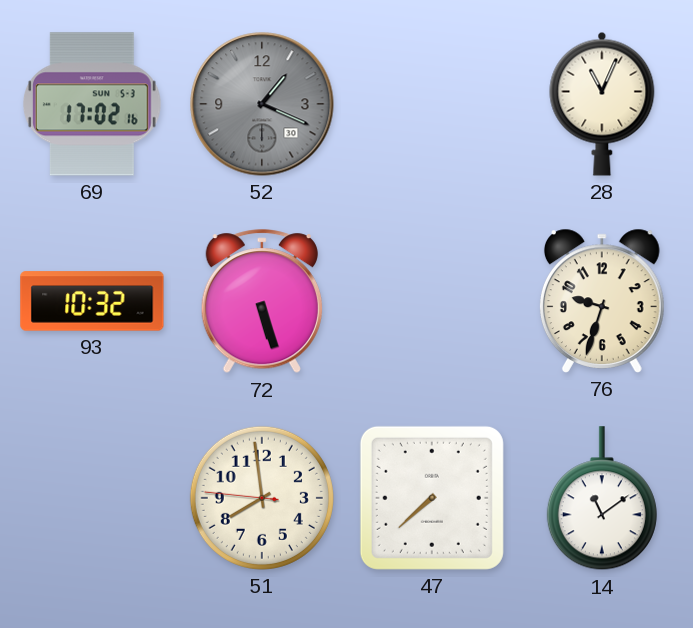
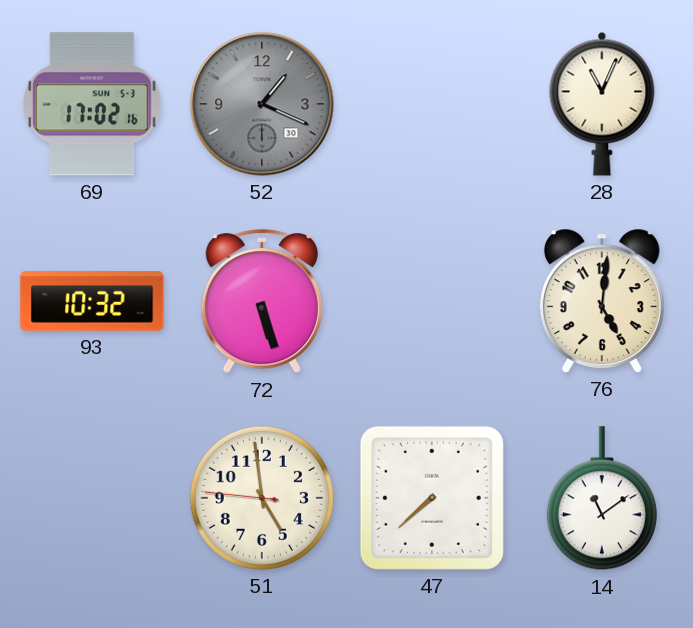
76: 9:33 -> 5:01
51: 7:58 -> 4:58
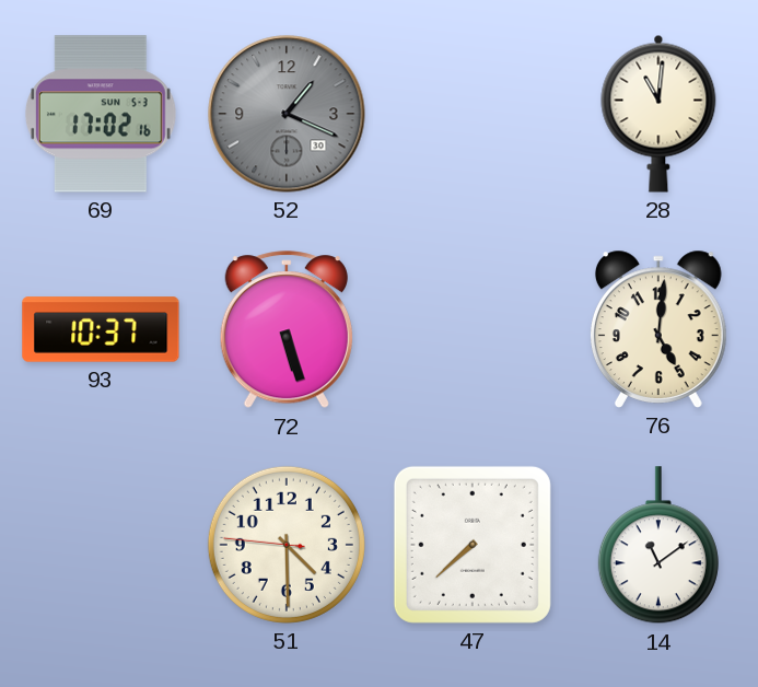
28: 11:04 -> 11:01
93: 10:32 -> 10:37
51: 4:58 -> 4:29
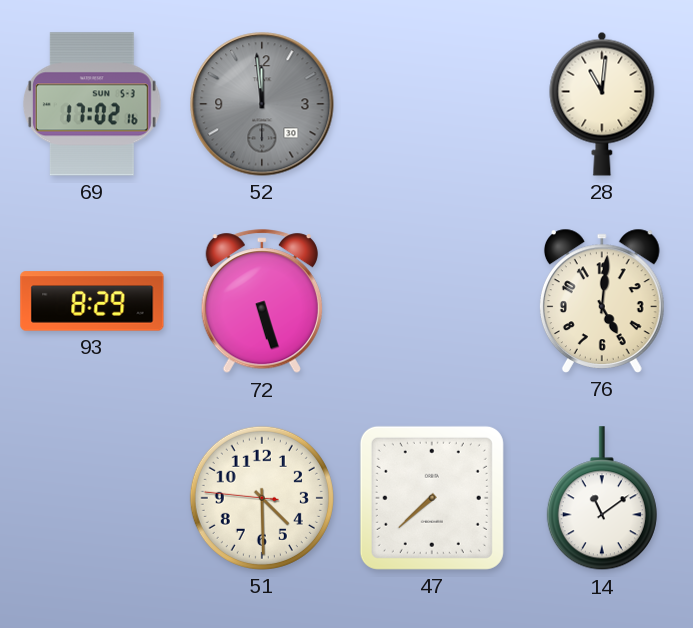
52: 1:19 -> 11:59
93: 10:37 -> 8:29
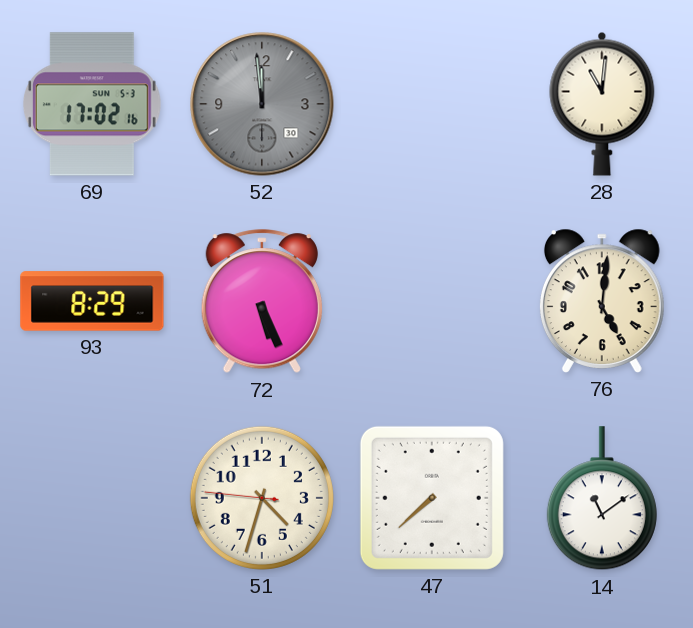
72: 5:27 -> 5:26
51: 4:29 -> 4:32
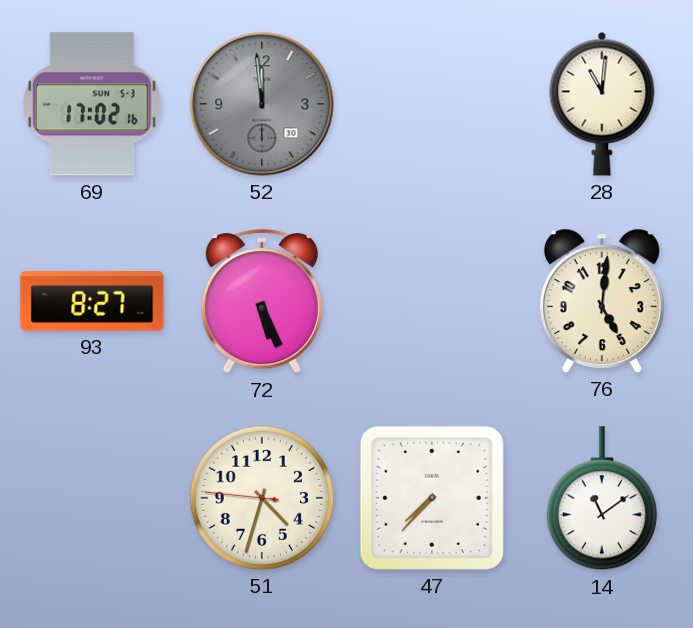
93: 8:29 -> 8:27
47: 7:38 -> 7:37
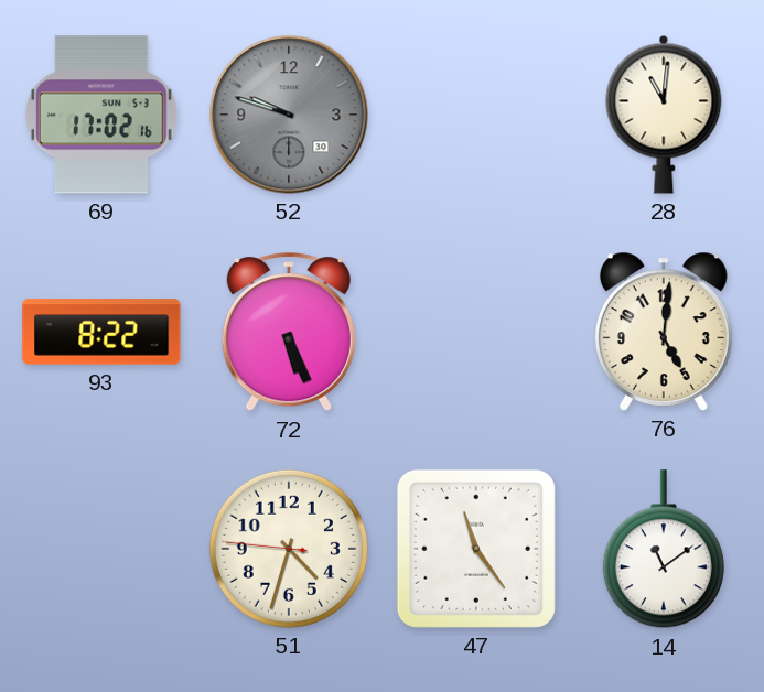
52: 11:59 -> 9:48
93: 8:27 -> 8:22
47: 7:37 -> 11:24
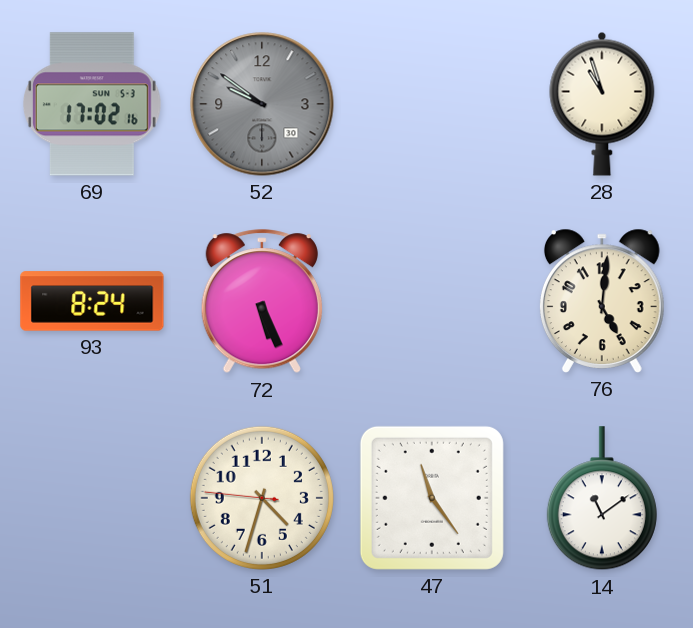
52: 9:48 -> 9:51
28: 11:01 -> 10:57
93: 8:22 -> 8:24
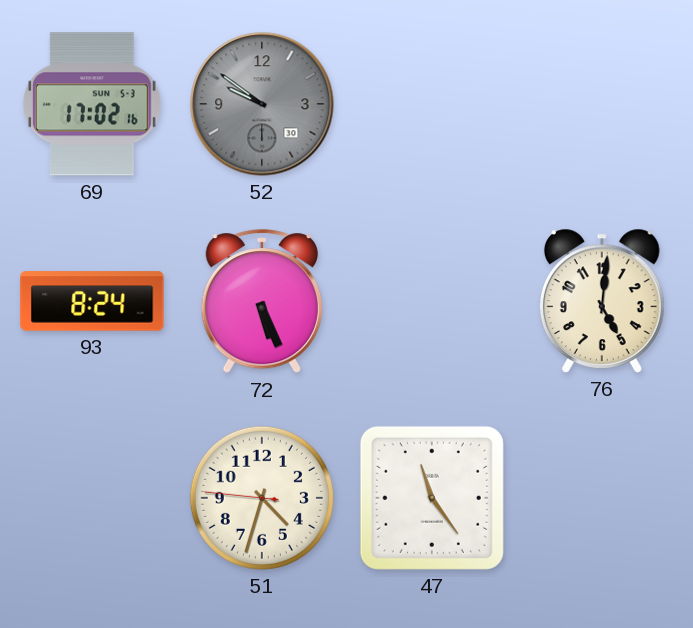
28: 10:57 -> none
14: 11:09 -> none
